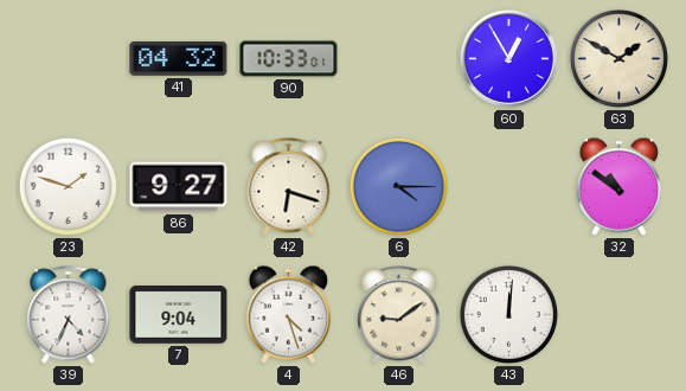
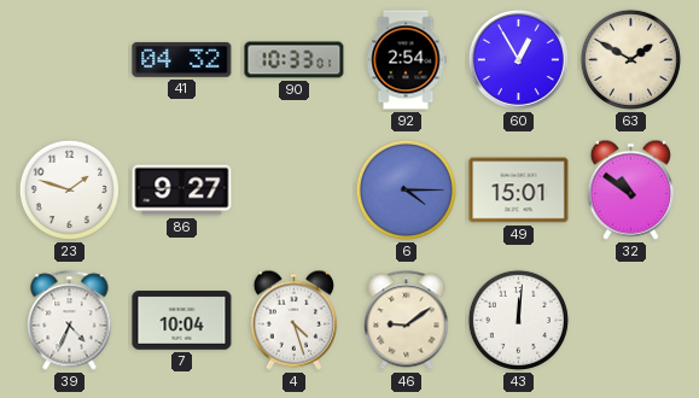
92: none -> 2:54
42: 6:18 -> none
49: none -> 15:01
7: 9:04 -> 10:04
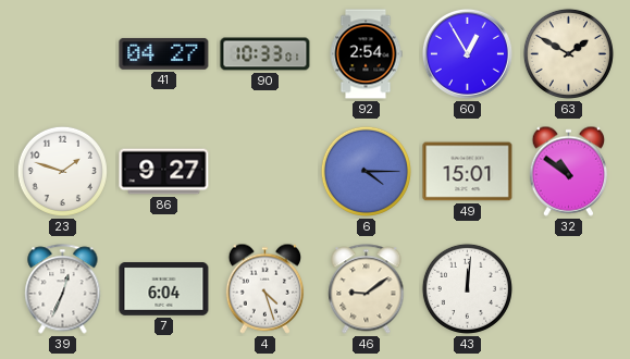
41: 04:32 -> 04:27
39: 4:34 -> 12:34
7: 10:04 -> 6:04
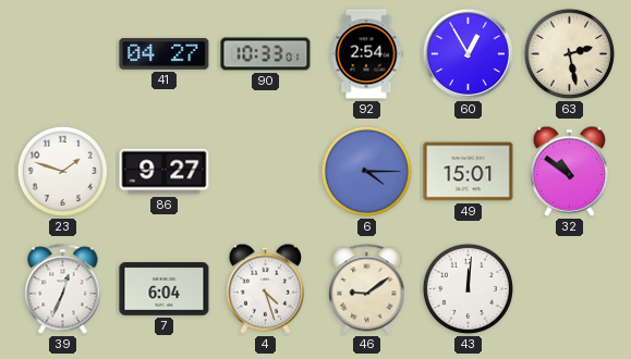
63: 1:50 -> 2:28
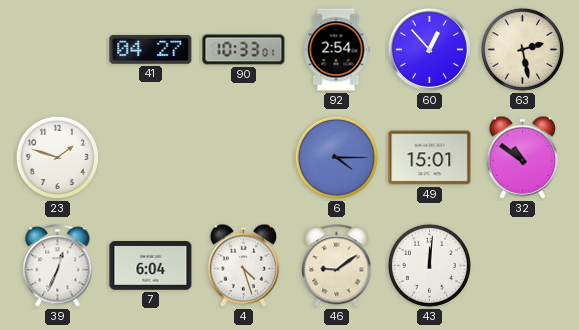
60: 12:55 -> 12:53
86: 9:27 -> none
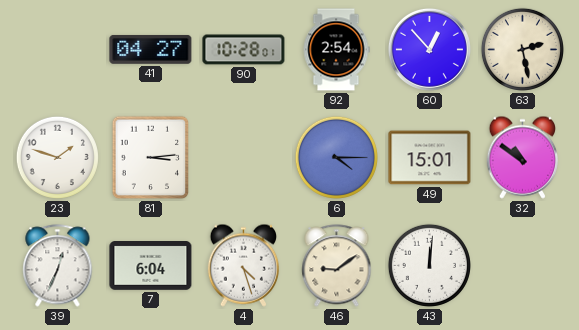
90: 10:33 -> 10:28
81: none -> 3:14
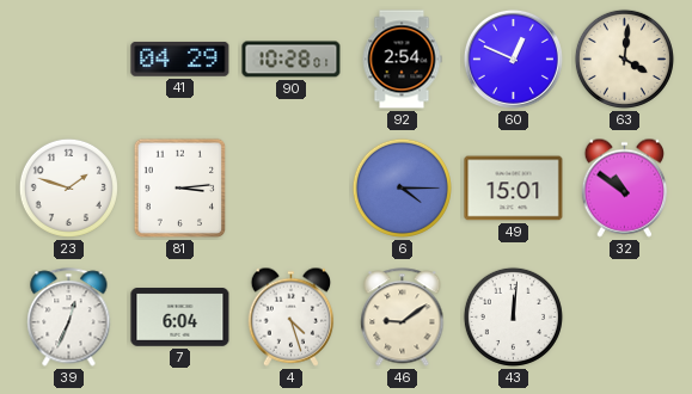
41: 04:27 -> 04:29
60: 12:53 -> 12:49
63: 2:28 -> 4:01
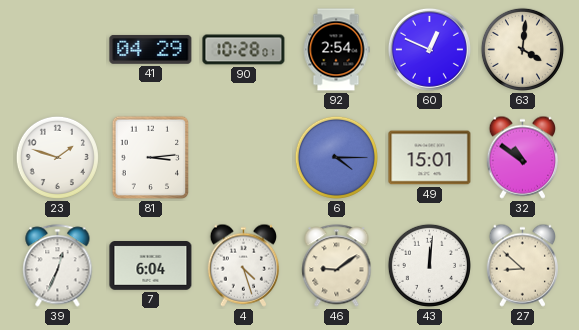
27: none -> 8:52
